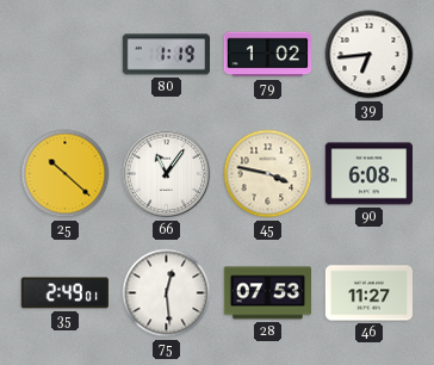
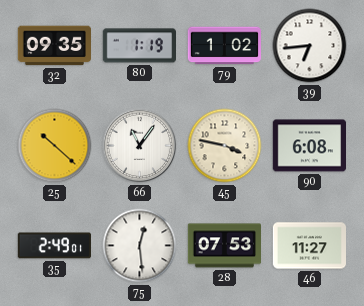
32: none -> 09:35
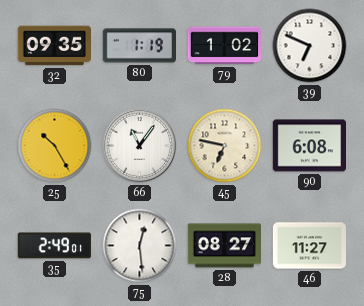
39: 6:44 -> 6:49
25: 10:22 -> 10:25
45: 3:47 -> 6:47
28: 07:53 -> 08:27
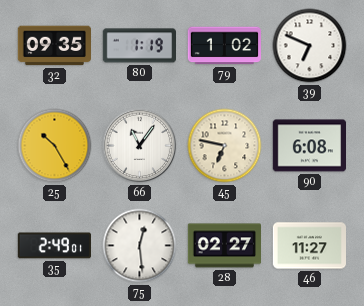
28: 08:27 -> 02:27
